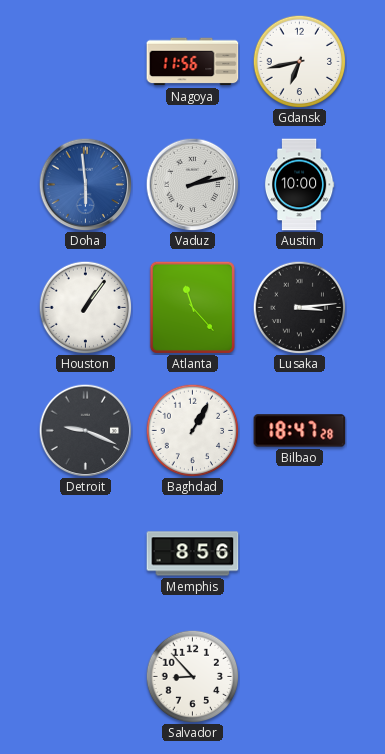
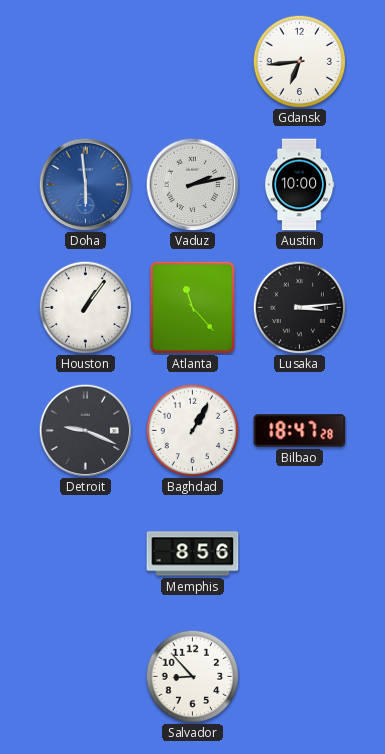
Nagoya: 11:56 -> none
Gdansk: 6:43 -> 6:44
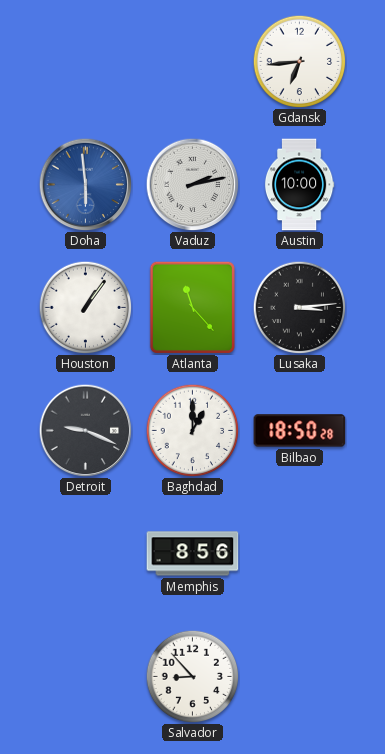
Baghdad: 1:05 -> 1:00
Bilbao: 18:47 -> 18:50
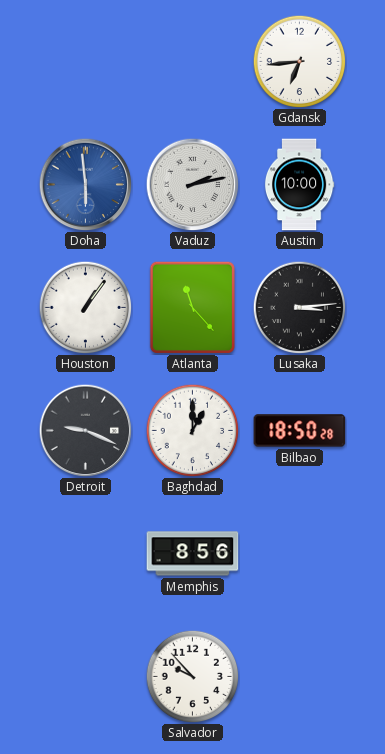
Salvador: 8:53 -> 9:53
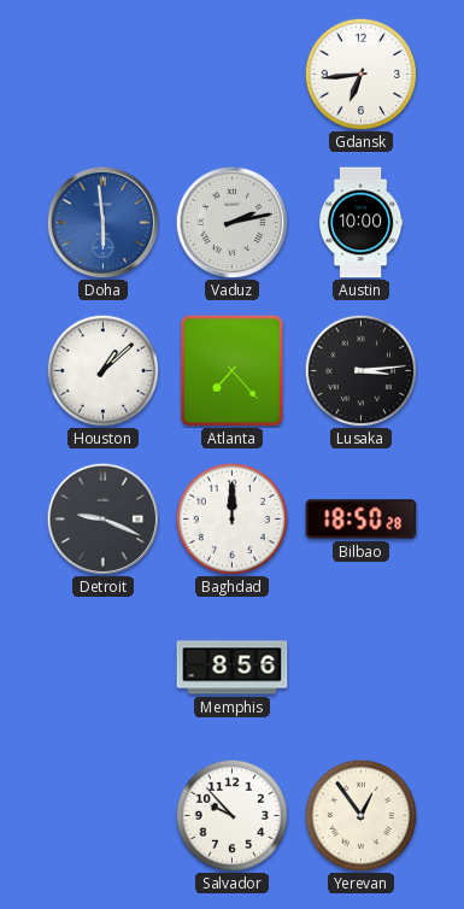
Houston: 1:06 -> 1:08
Atlanta: 11:23 -> 7:23
Baghdad: 1:00 -> 12:00
Yerevan: none -> 12:54
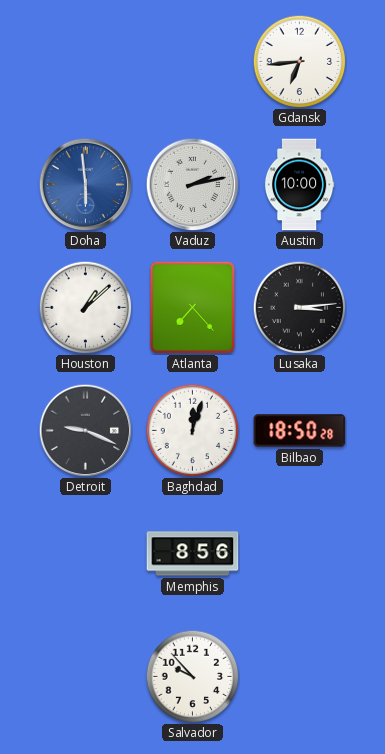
Baghdad: 12:00 -> 12:03
Yerevan: 12:54 -> none
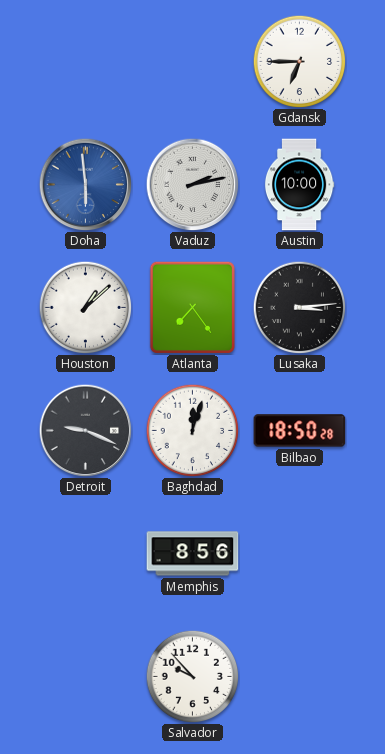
Gdansk: 6:44 -> 6:45
Atlanta: 7:23 -> 7:24
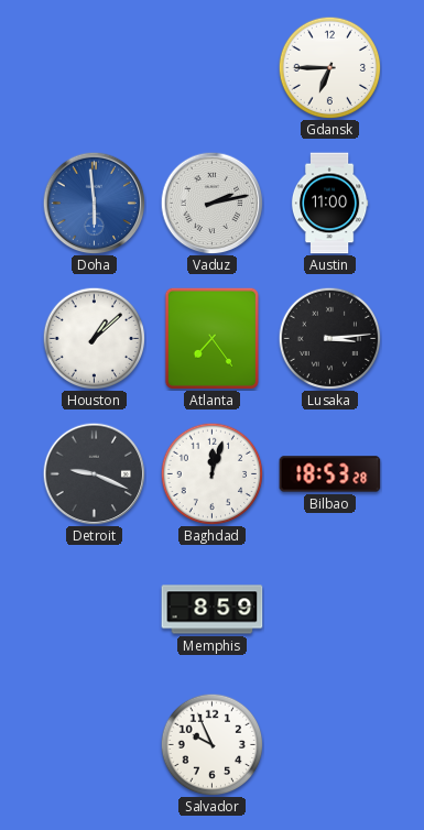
Austin: 10:00 -> 11:00
Bilbao: 18:50 -> 18:53
Memphis: 8:56 -> 8:59
Salvador: 9:53 -> 9:56
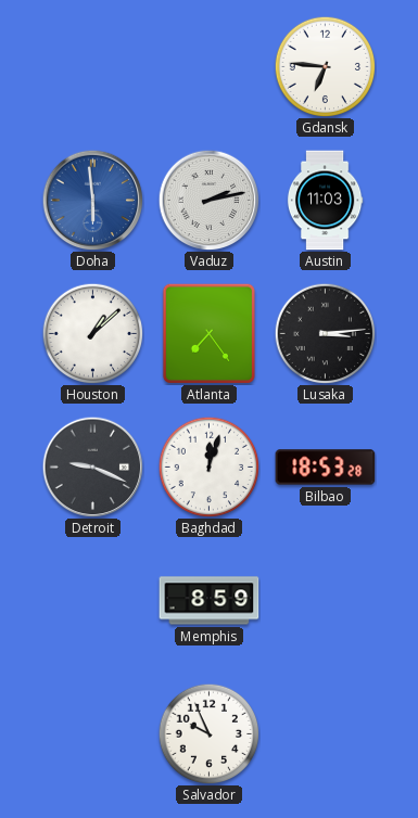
Gdansk: 6:45 -> 6:46
Austin: 11:00 -> 11:03
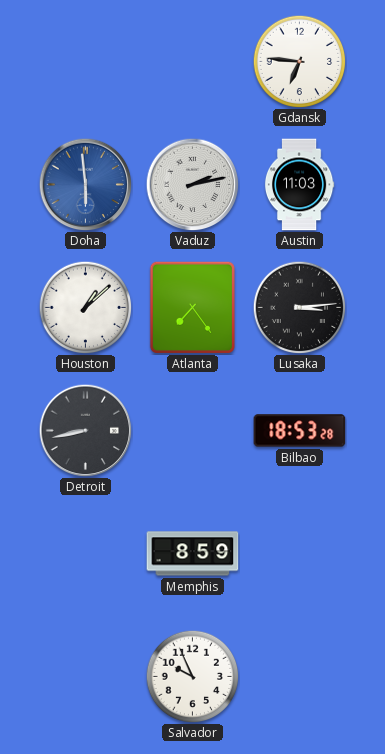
Detroit: 9:19 -> 8:43
Baghdad: 12:03 -> none
